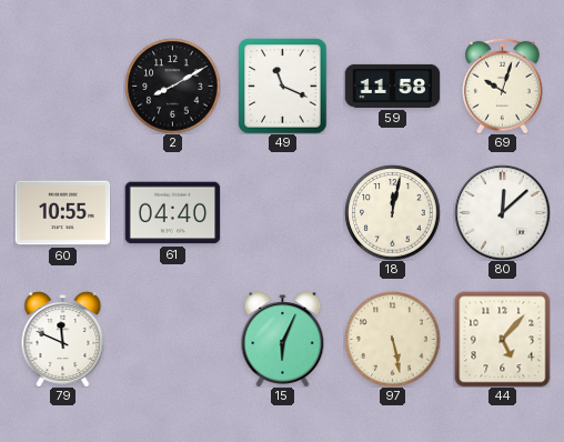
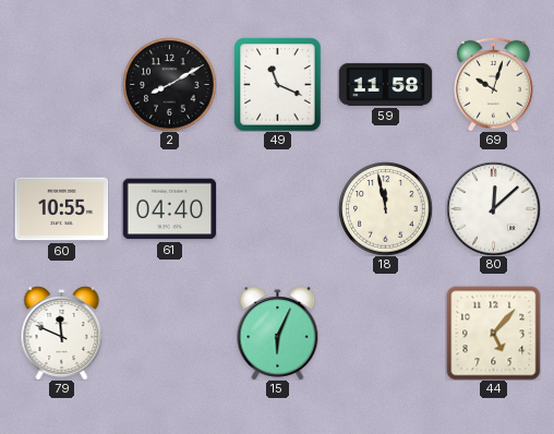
18: 12:02 -> 11:58
97: 5:28 -> none
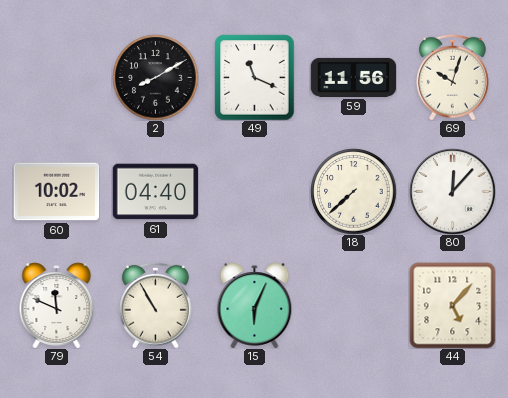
59: 11:58 -> 11:56
60: 10:55 -> 10:02
18: 11:58 -> 7:38
80: 12:08 -> 12:07
54: none -> 10:55
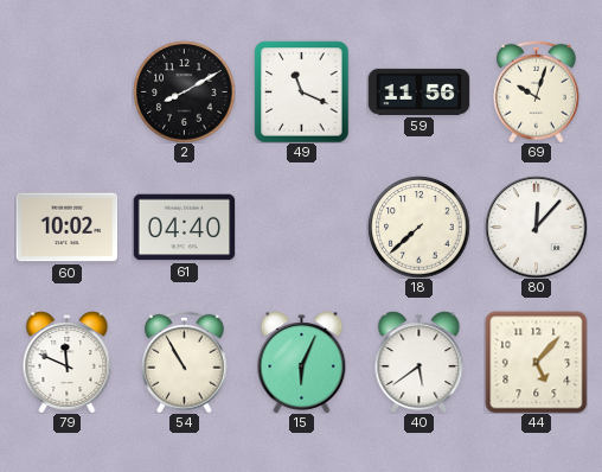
40: none -> 5:39
